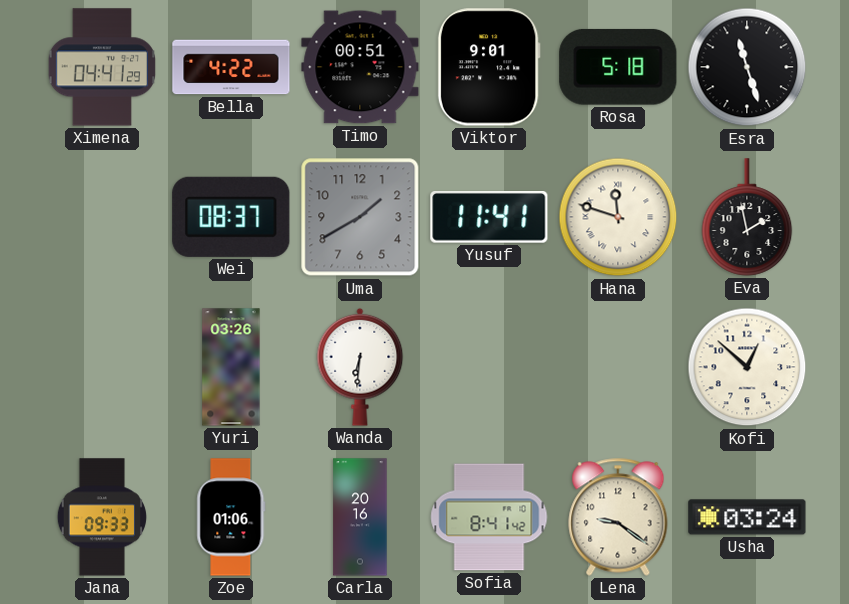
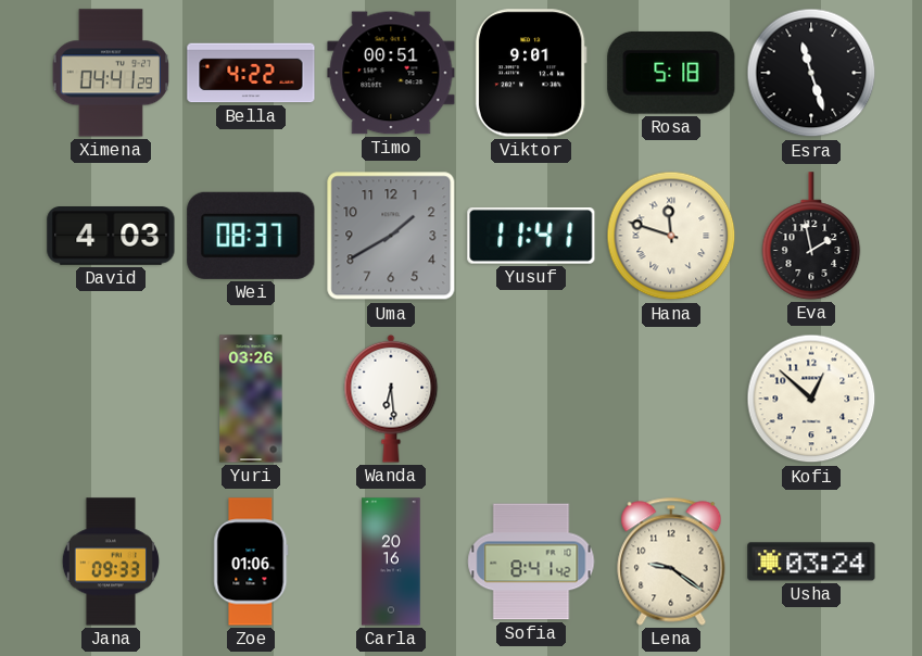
David: none -> 4:03
Wanda: 6:31 -> 6:29
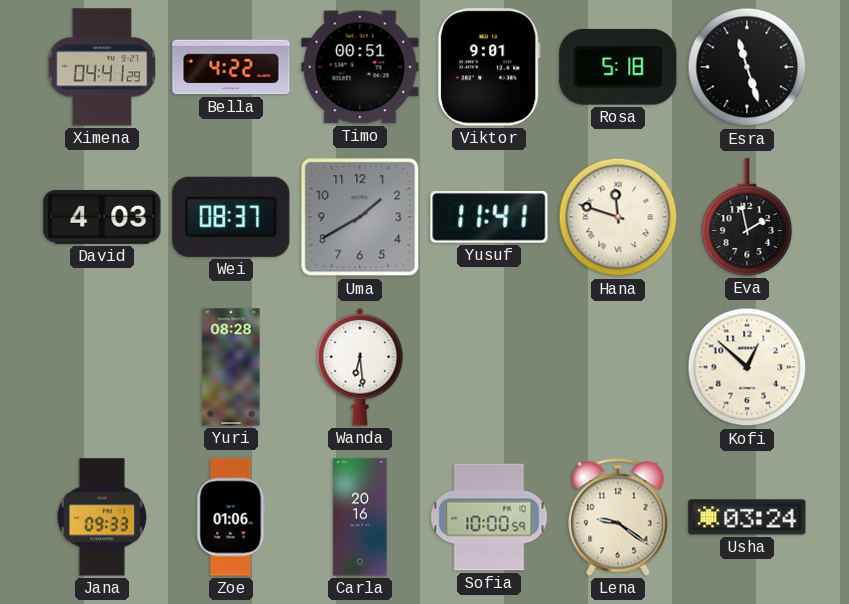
Yuri: 03:26 -> 08:28
Sofia: 8:41 -> 10:00
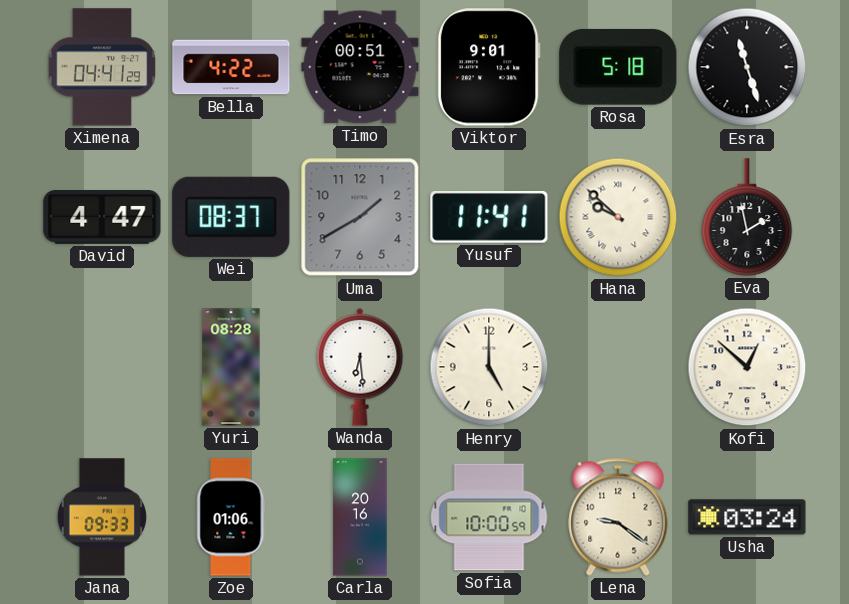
David: 4:03 -> 4:47
Hana: 11:48 -> 9:52
Henry: none -> 5:00
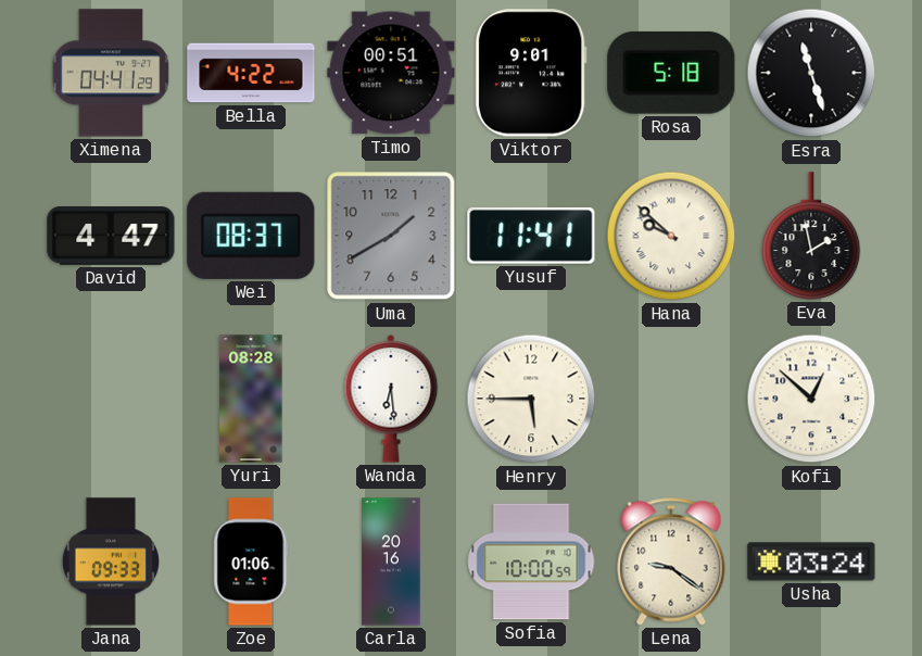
Henry: 5:00 -> 5:45
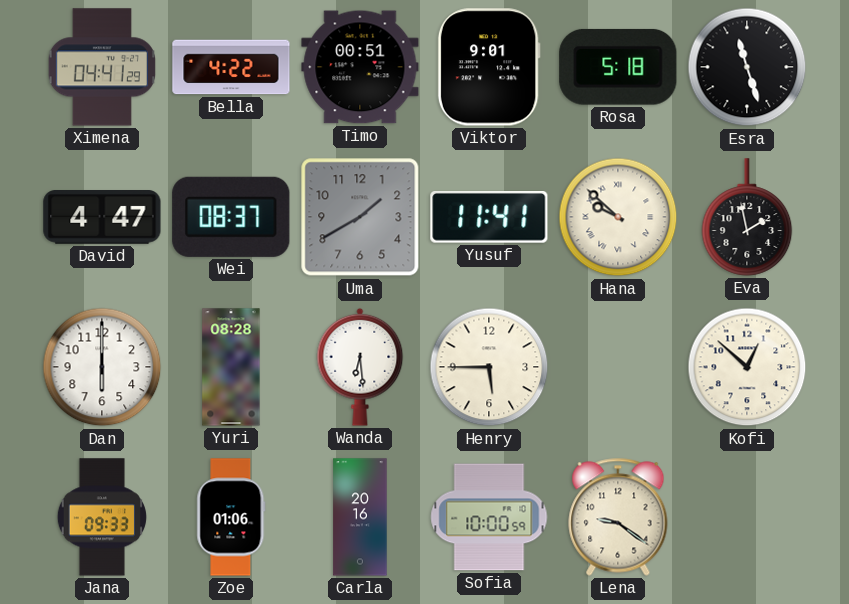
Dan: none -> 6:00
Usha: 03:24 -> none
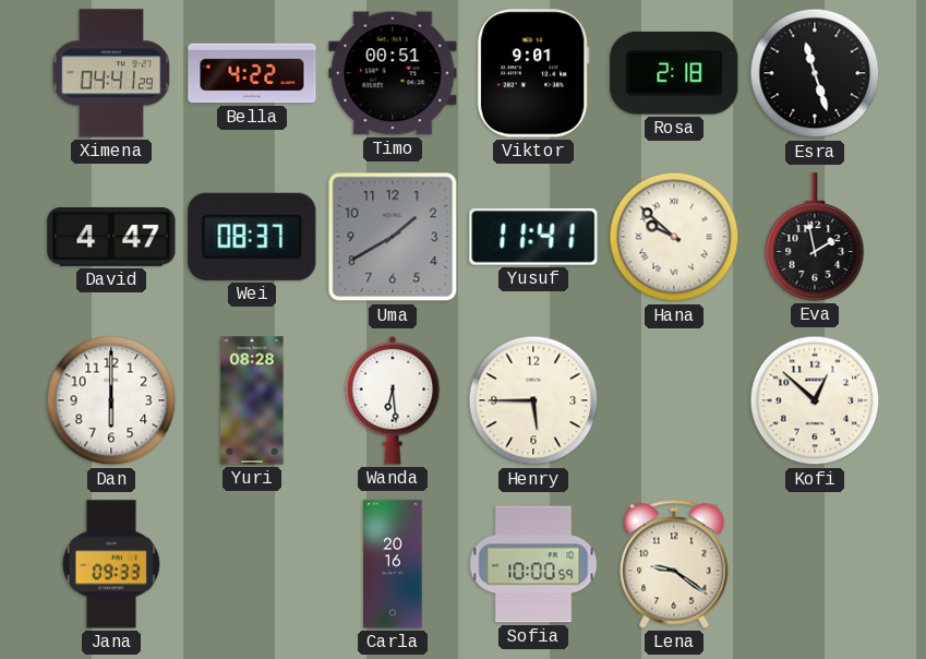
Rosa: 5:18 -> 2:18
Zoe: 01:06 -> none
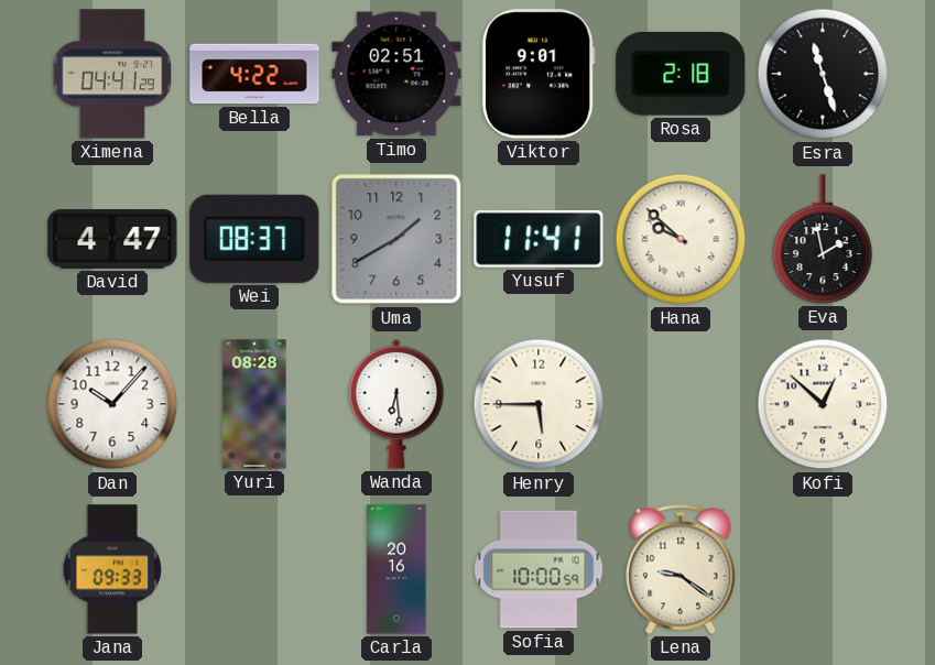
Timo: 00:51 -> 02:51
Dan: 6:00 -> 10:07
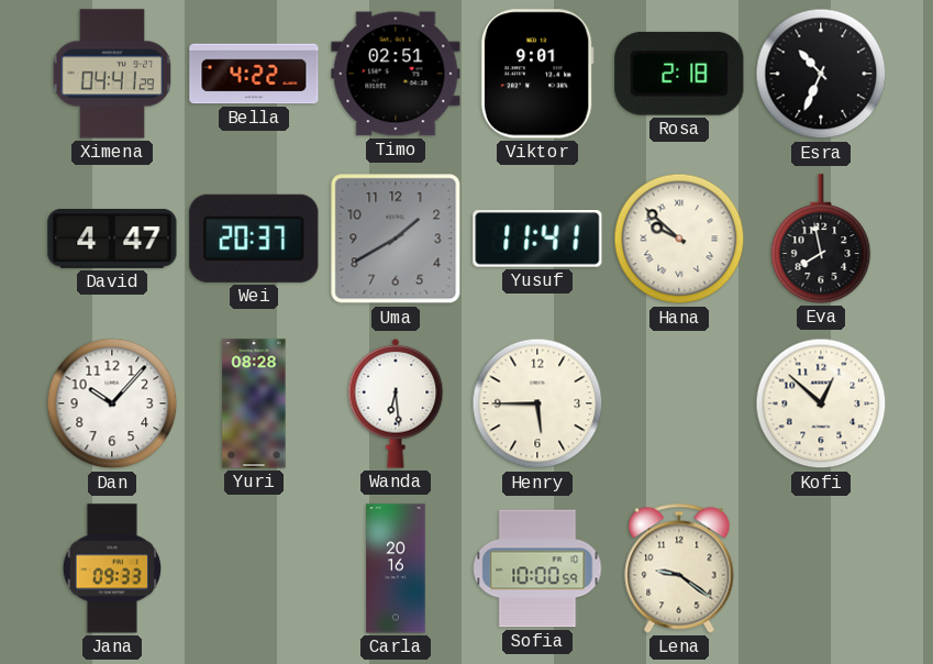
Esra: 11:27 -> 10:34
Wei: 08:37 -> 20:37
Eva: 1:58 -> 7:58
